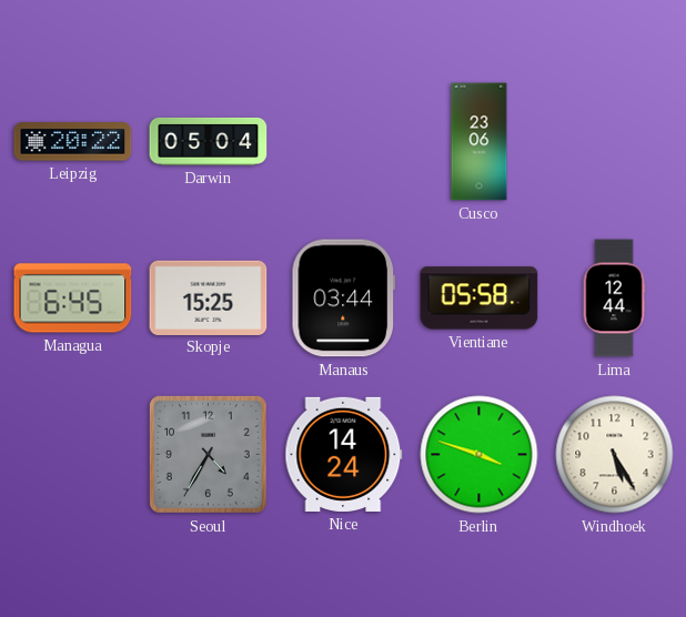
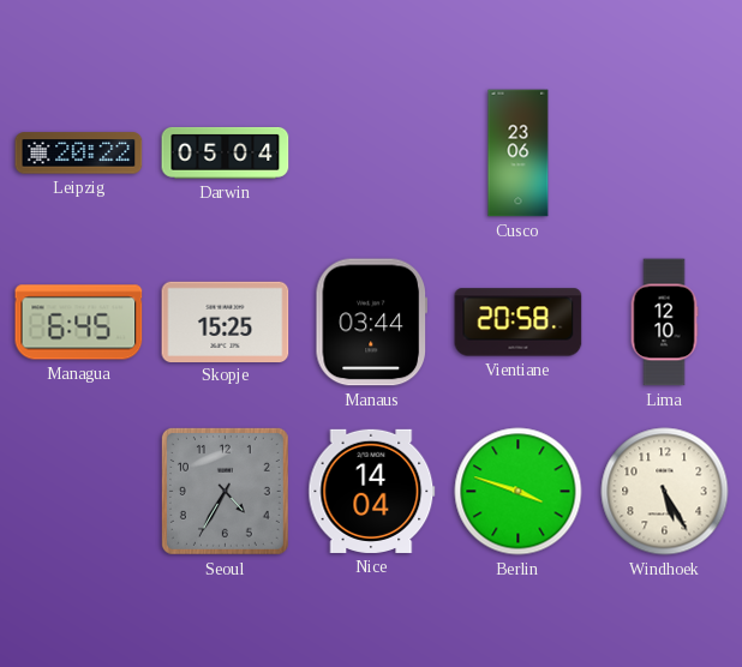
Vientiane: 05:58 -> 20:58
Lima: 12:44 -> 12:10
Nice: 14:24 -> 14:04
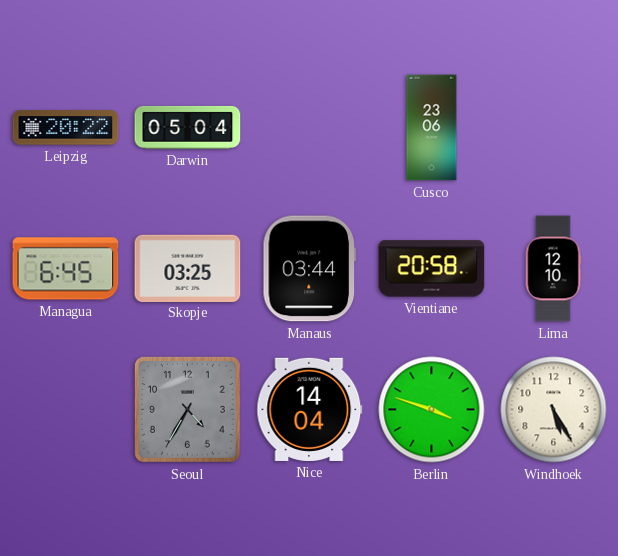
Skopje: 15:25 -> 03:25
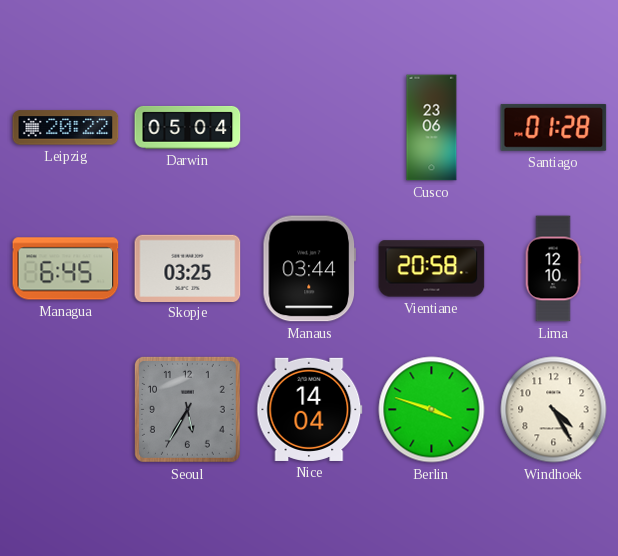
Santiago: none -> 01:28
Seoul: 4:35 -> 5:35
Windhoek: 5:25 -> 4:25
